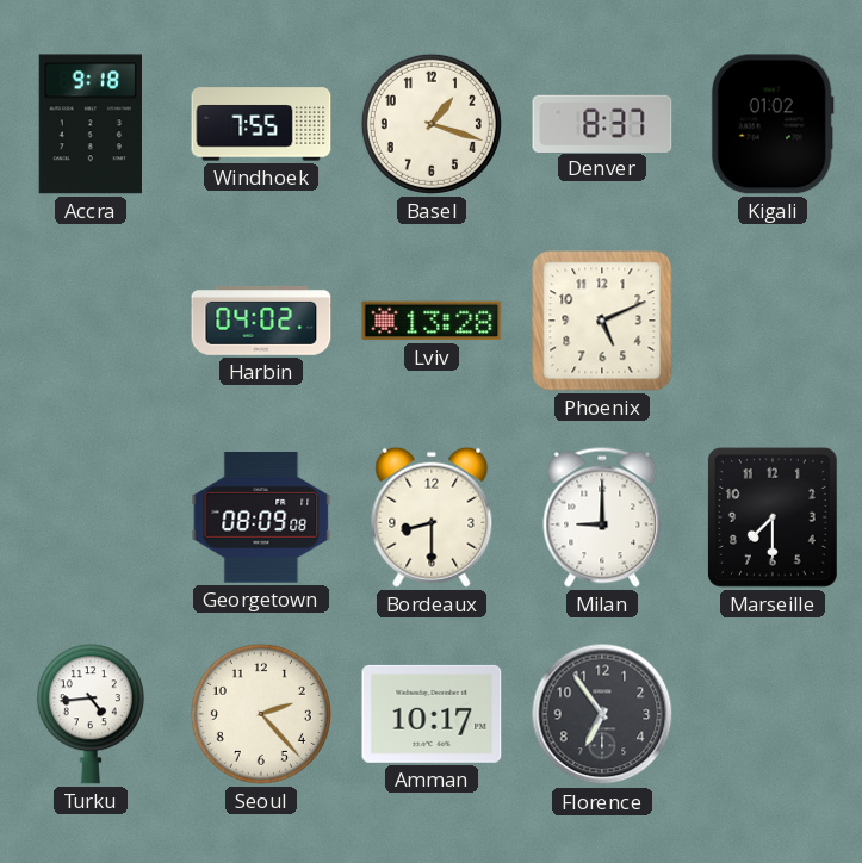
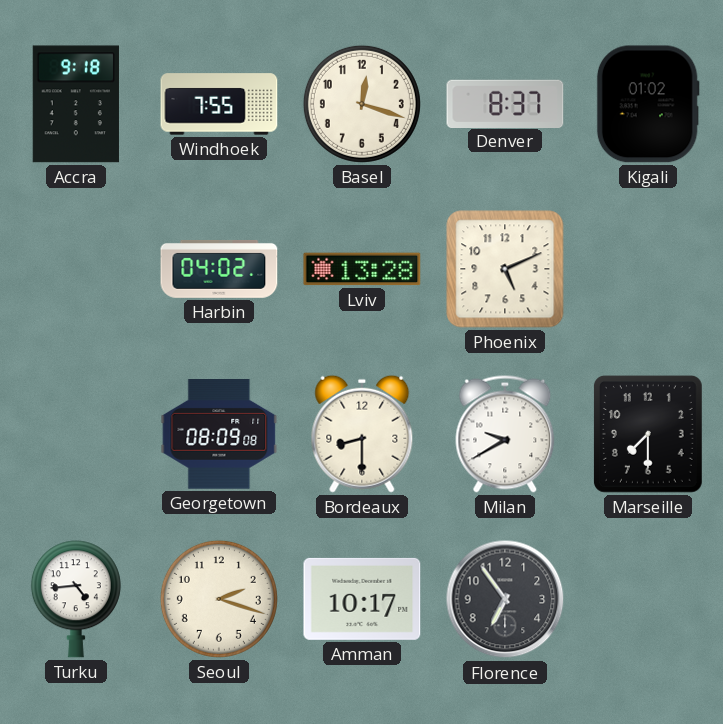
Basel: 1:18 -> 12:18
Milan: 9:00 -> 9:40
Seoul: 2:23 -> 2:18
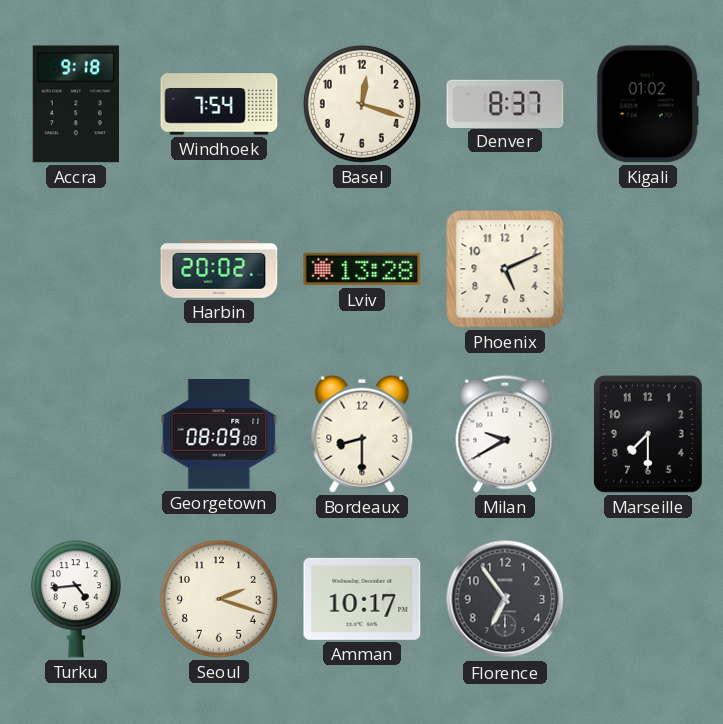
Windhoek: 7:55 -> 7:54
Harbin: 04:02 -> 20:02
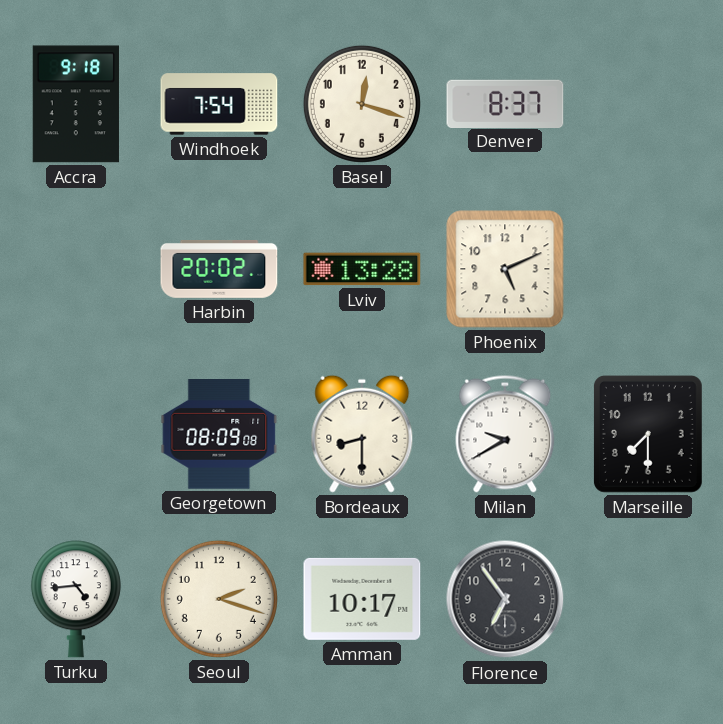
Kigali: 01:02 -> none
